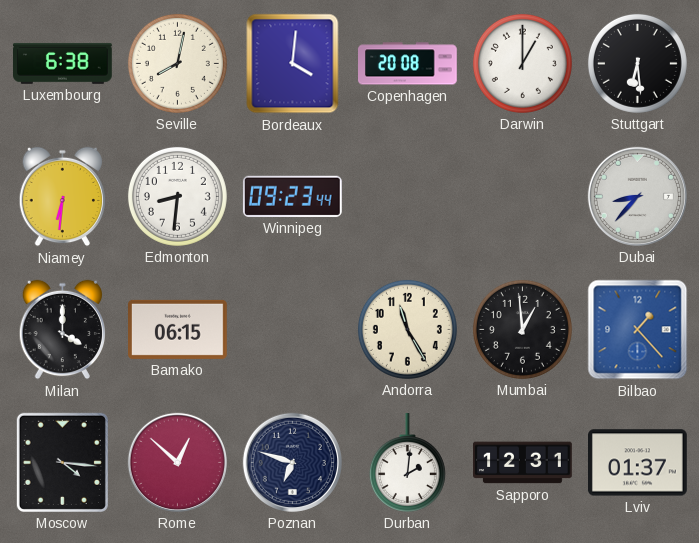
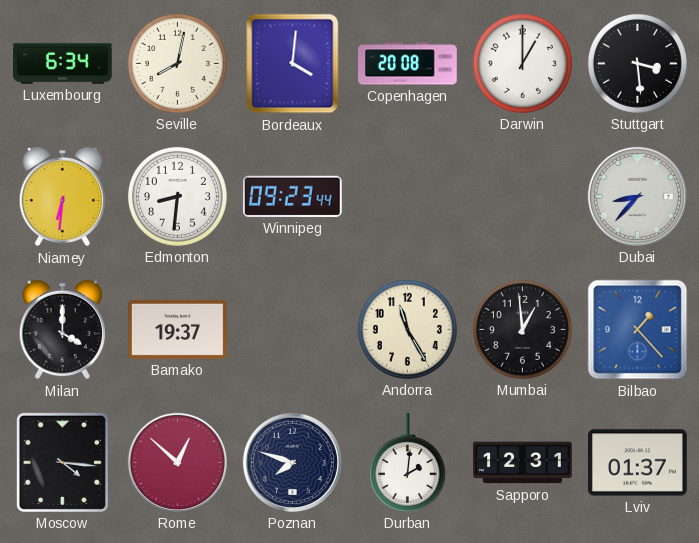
Luxembourg: 6:38 -> 6:34
Stuttgart: 6:29 -> 3:29
Bamako: 06:15 -> 19:37
Poznan: 6:48 -> 7:48
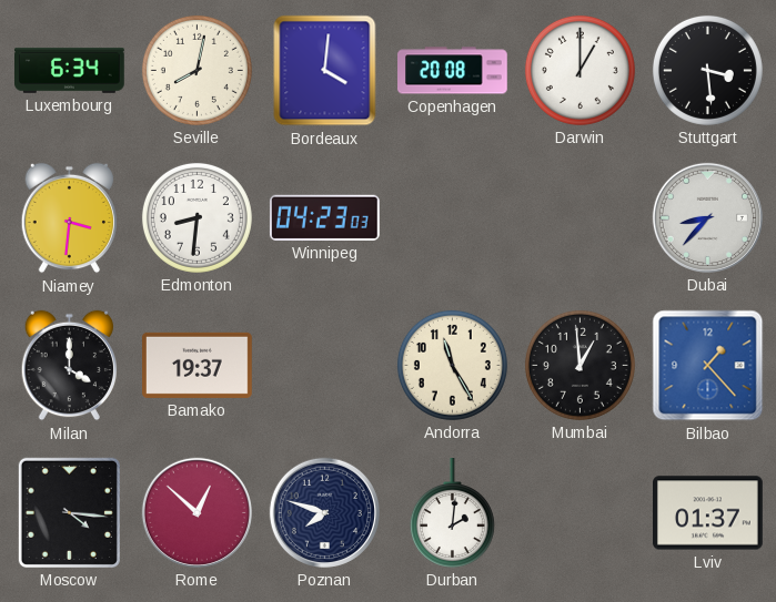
Niamey: 6:31 -> 3:31
Winnipeg: 09:23 -> 04:23
Sapporo: 12:31 -> none
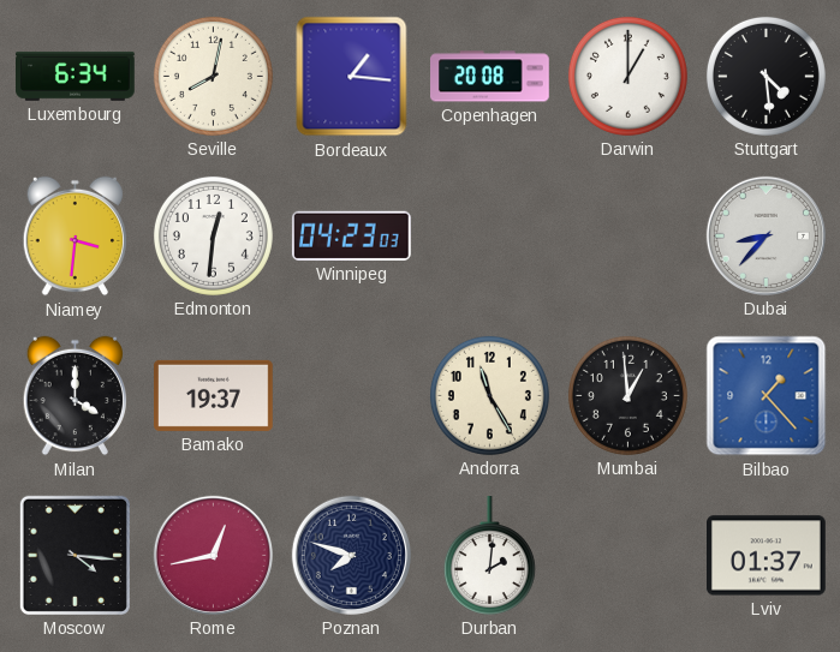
Bordeaux: 4:01 -> 1:16
Stuttgart: 3:29 -> 4:29
Edmonton: 8:31 -> 12:31
Rome: 12:52 -> 12:43
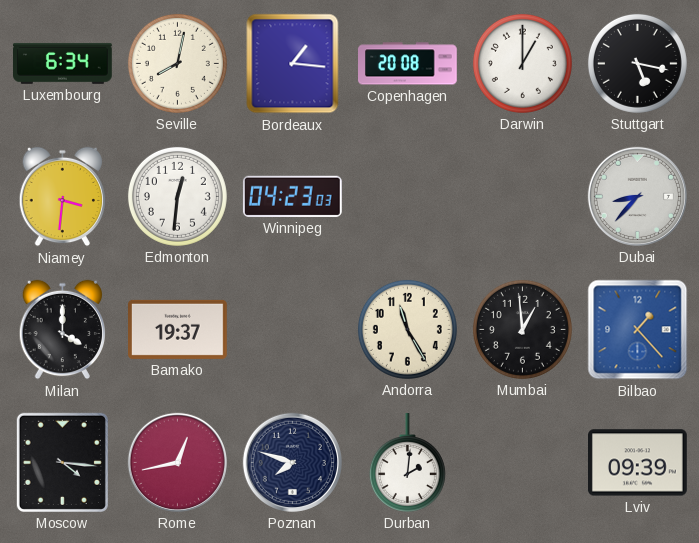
Stuttgart: 4:29 -> 5:17
Lviv: 01:37 -> 09:39
